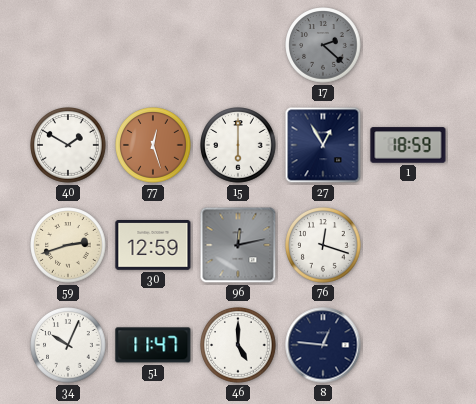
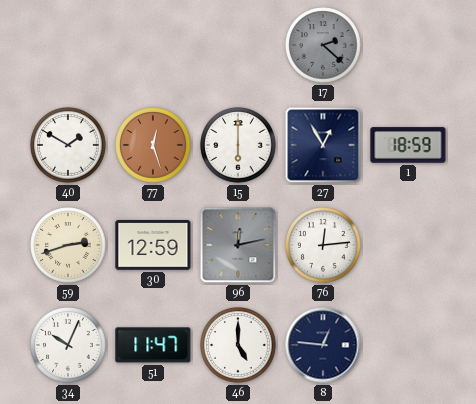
76: 12:18 -> 12:14
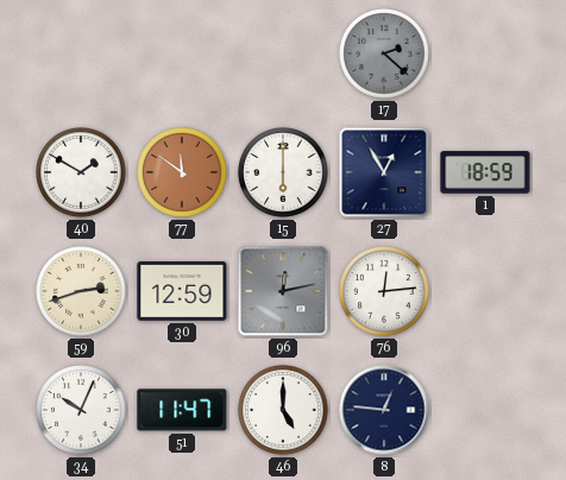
77: 12:27 -> 11:51
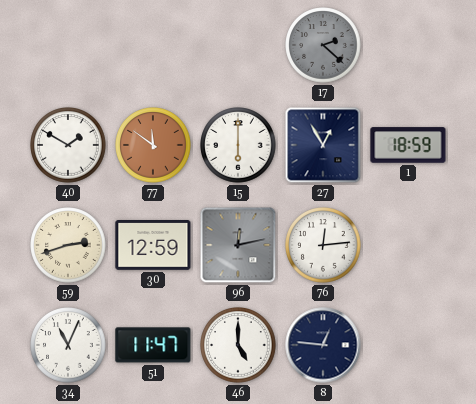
34: 10:04 -> 11:04
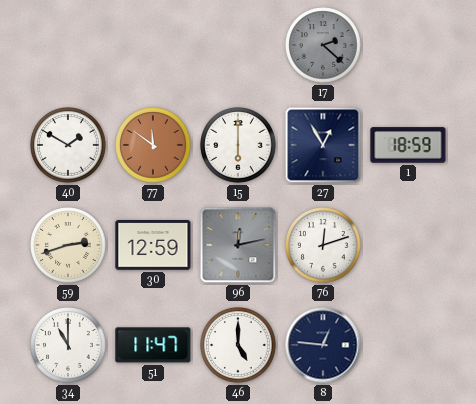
76: 12:14 -> 12:12
34: 11:04 -> 11:00
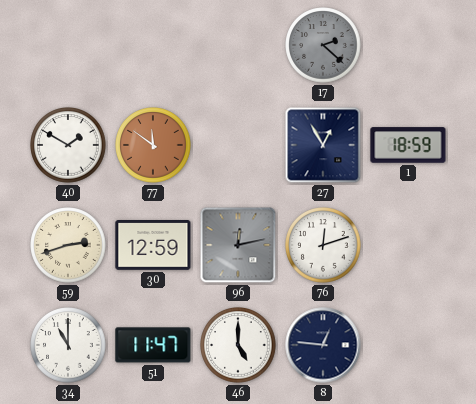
15: 6:00 -> none
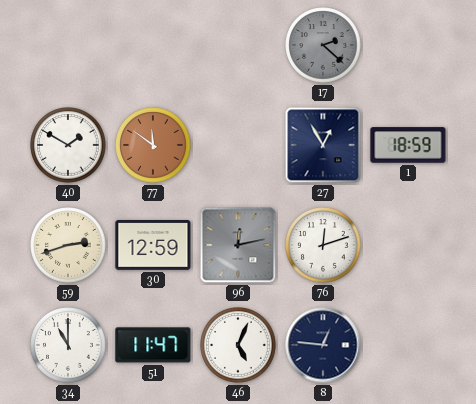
46: 5:00 -> 5:04
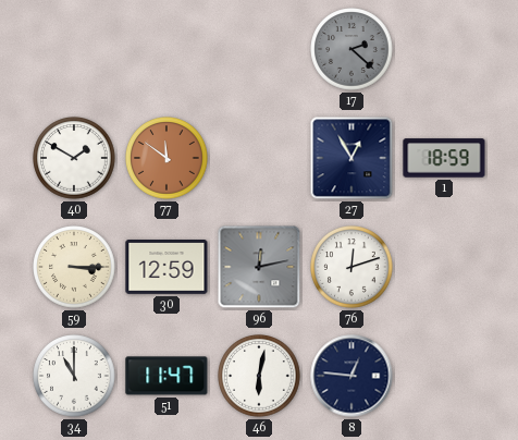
59: 2:42 -> 3:15
46: 5:04 -> 6:02
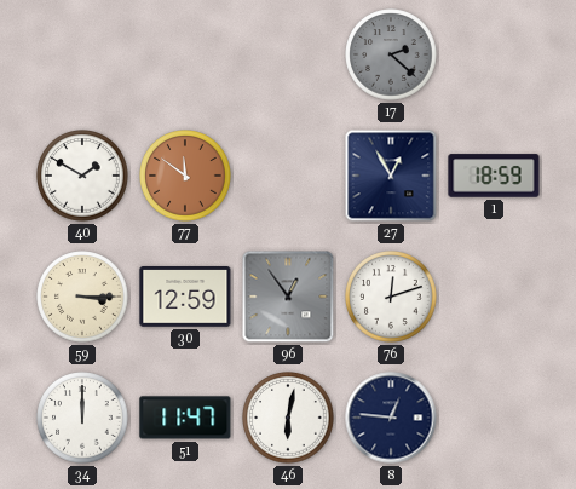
96: 12:13 -> 12:54
34: 11:00 -> 12:00
